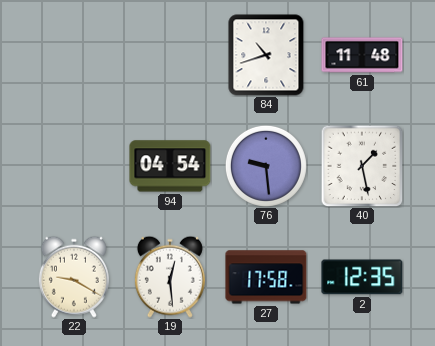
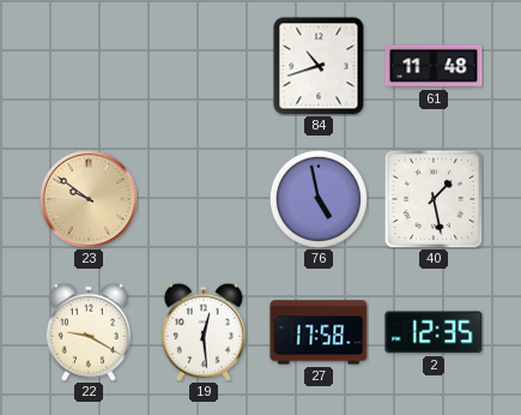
23: none -> 9:51
94: 04:54 -> none
76: 9:29 -> 4:58
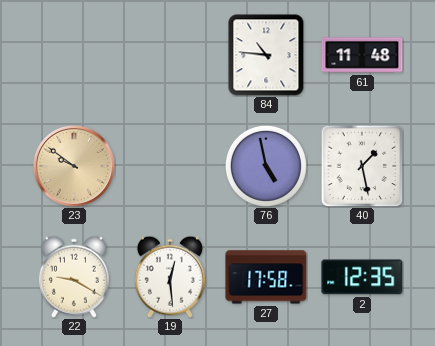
84: 10:42 -> 10:46
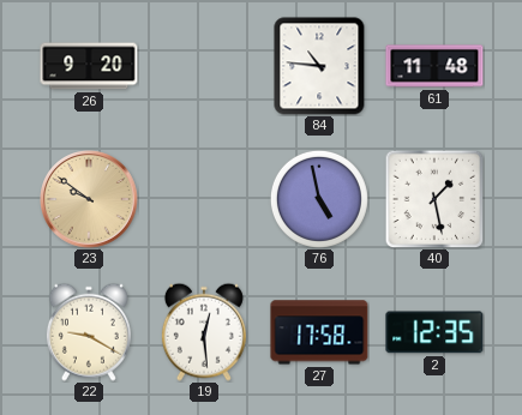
26: none -> 9:20
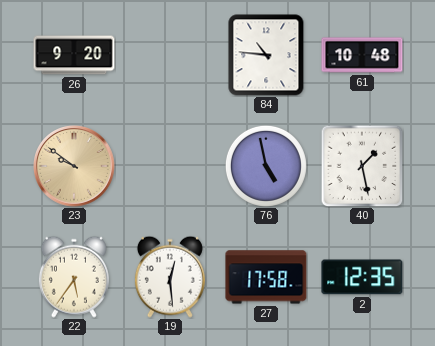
61: 11:48 -> 10:48
22: 9:20 -> 5:36
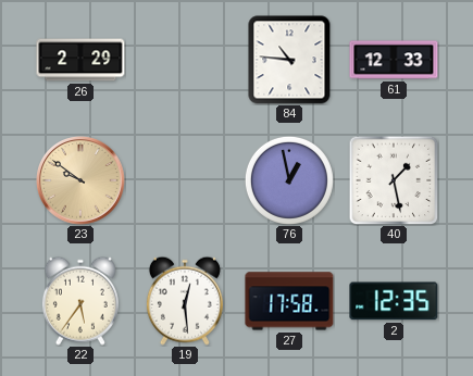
26: 9:20 -> 2:29
61: 10:48 -> 12:33
76: 4:58 -> 12:58
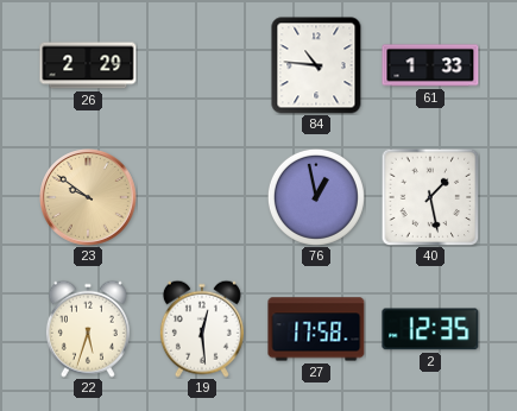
61: 12:33 -> 1:33
22: 5:36 -> 5:33
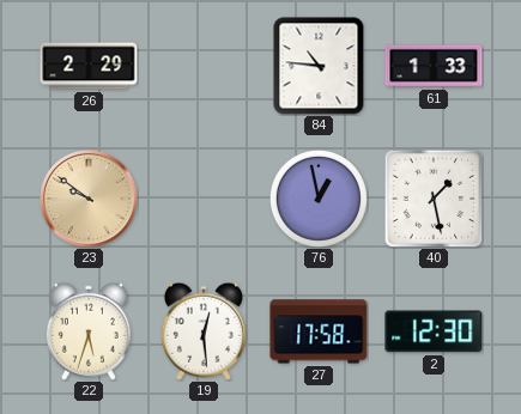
2: 12:35 -> 12:30
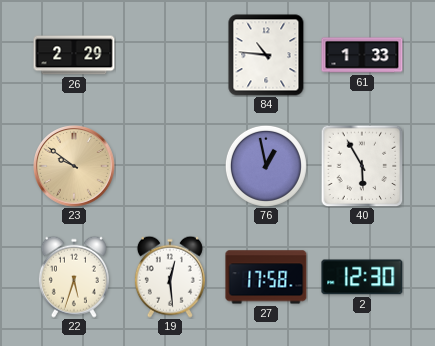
40: 1:28 -> 5:55
